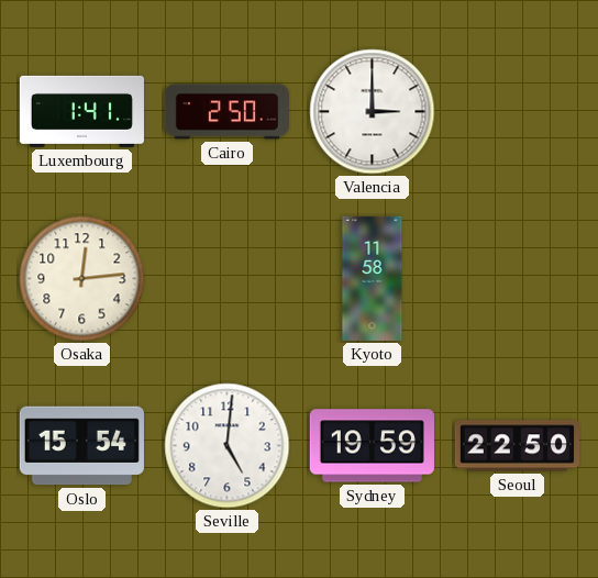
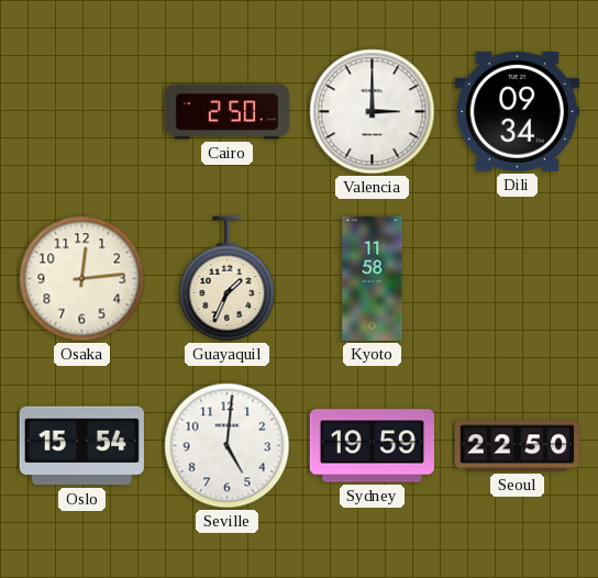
Luxembourg: 1:41 -> none
Dili: none -> 09:34
Guayaquil: none -> 1:34
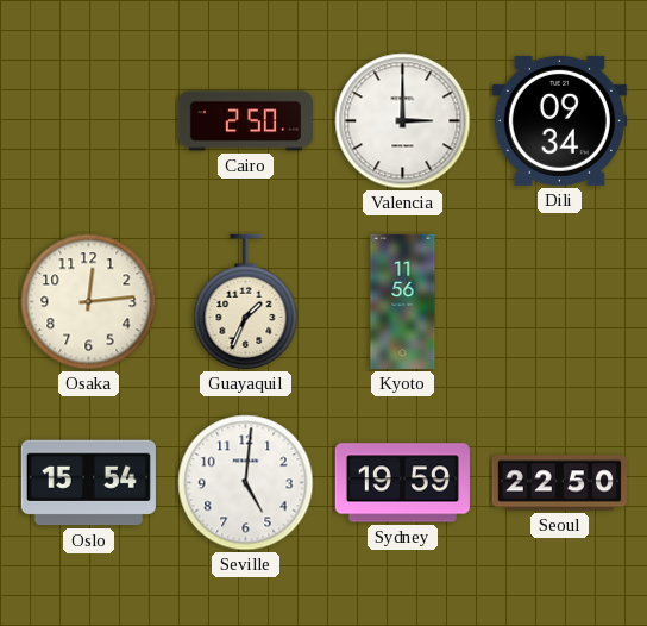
Kyoto: 11:58 -> 11:56
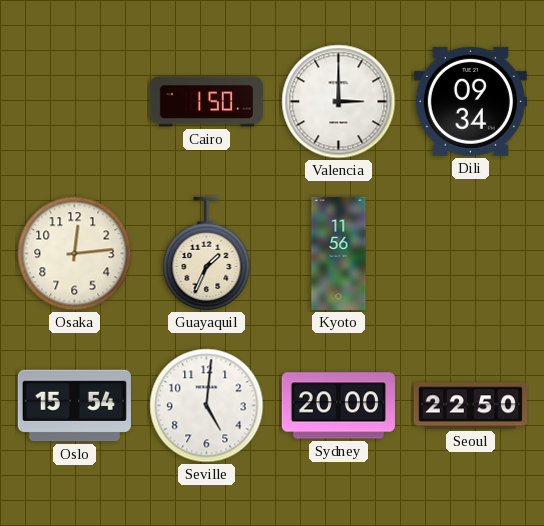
Cairo: 2:50 -> 1:50
Sydney: 19:59 -> 20:00
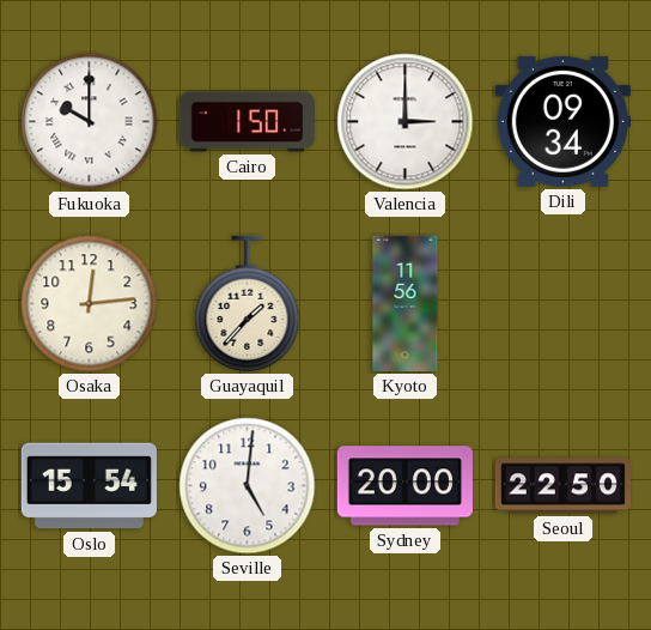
Fukuoka: none -> 10:00
Guayaquil: 1:34 -> 1:37
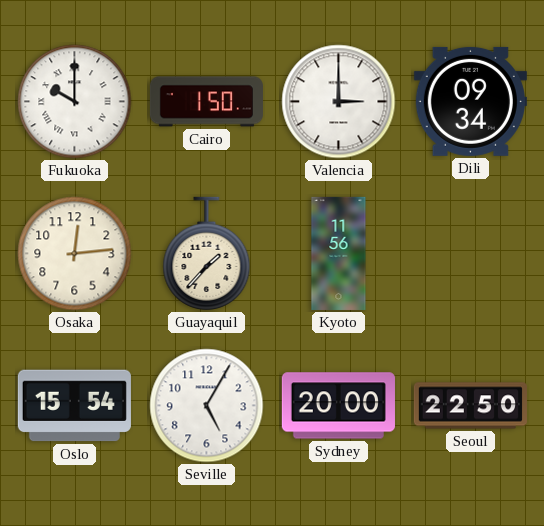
Seville: 5:01 -> 5:05
